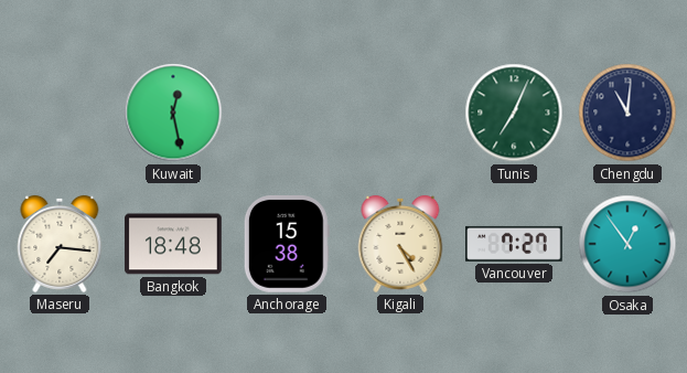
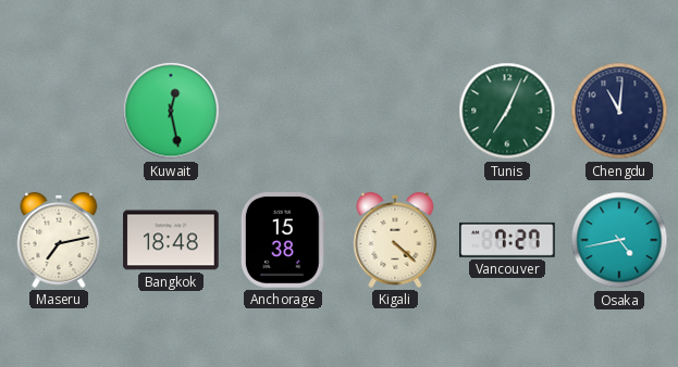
Maseru: 7:16 -> 7:13
Kigali: 4:25 -> 4:22
Osaka: 12:54 -> 4:43
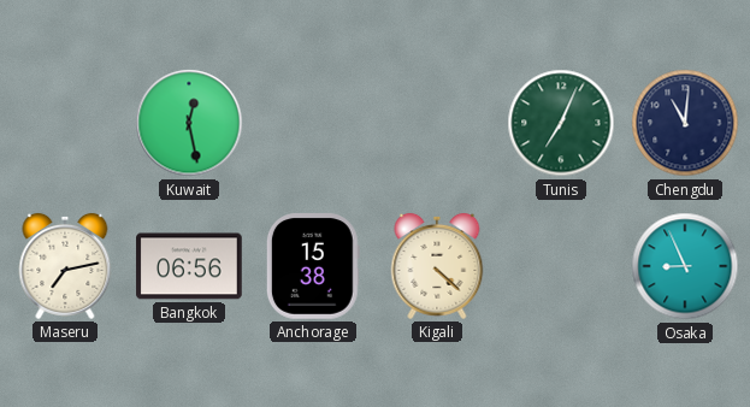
Bangkok: 18:48 -> 06:56
Vancouver: 7:27 -> none
Osaka: 4:43 -> 8:56
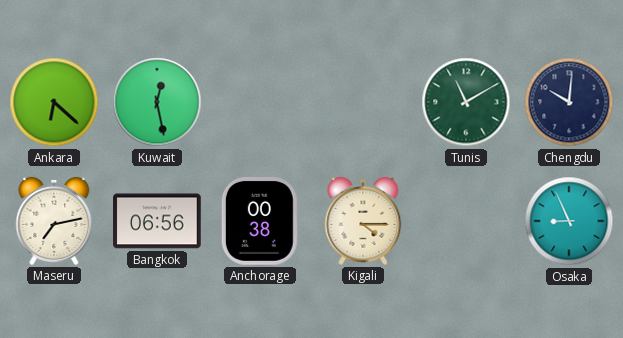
Ankara: none -> 6:22
Tunis: 7:04 -> 11:10
Chengdu: 11:01 -> 10:01
Anchorage: 15:38 -> 00:38
Kigali: 4:22 -> 4:15
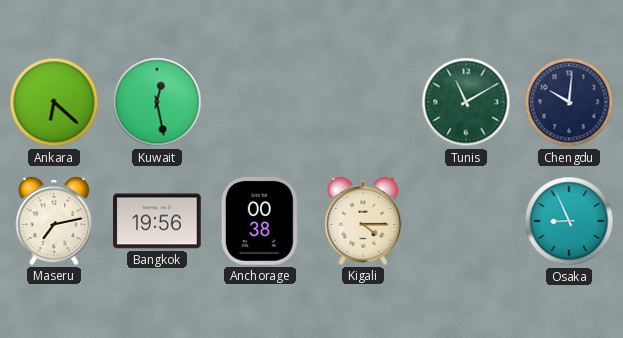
Bangkok: 06:56 -> 19:56
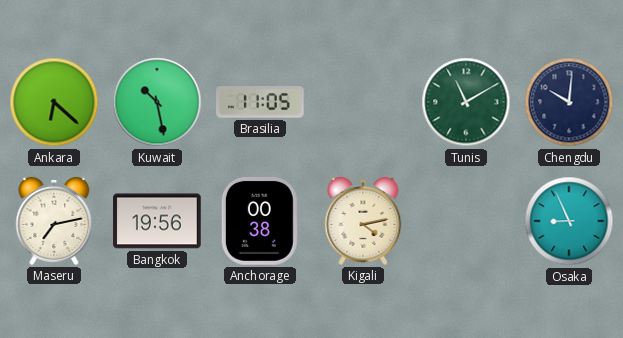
Kuwait: 12:28 -> 10:28
Brasilia: none -> 11:05
Kigali: 4:15 -> 4:13
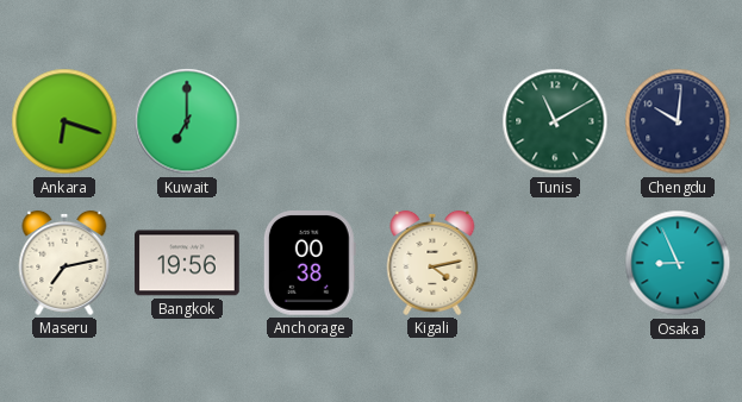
Ankara: 6:22 -> 6:18
Kuwait: 10:28 -> 7:00
Brasilia: 11:05 -> none
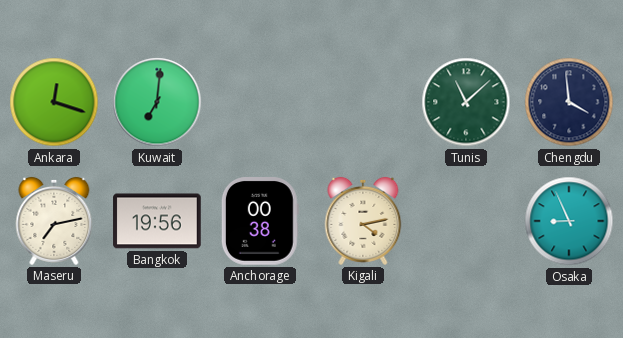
Ankara: 6:18 -> 12:18
Kuwait: 7:00 -> 7:01
Tunis: 11:10 -> 11:08
Chengdu: 10:01 -> 3:59
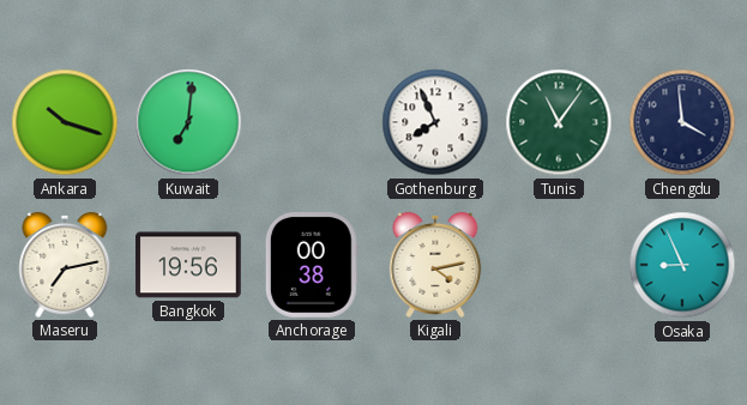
Ankara: 12:18 -> 10:18
Gothenburg: none -> 7:56
Tunis: 11:08 -> 11:06
